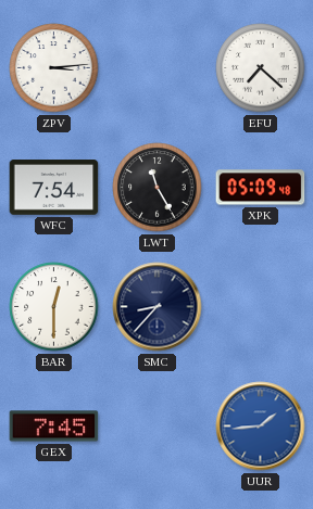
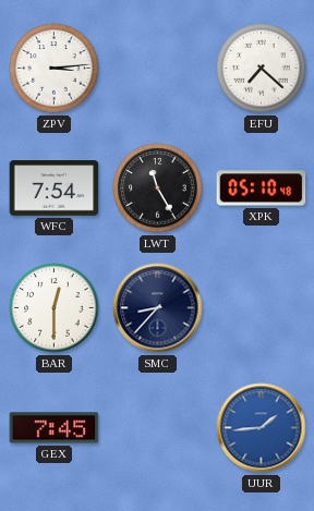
XPK: 05:09 -> 05:10
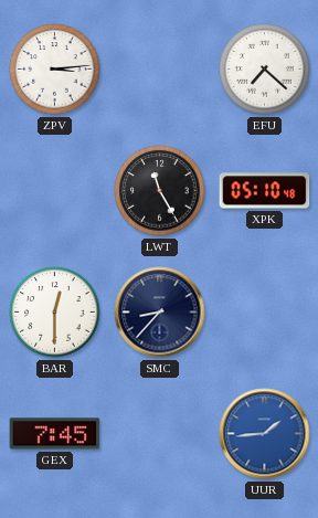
WFC: 7:54 -> none
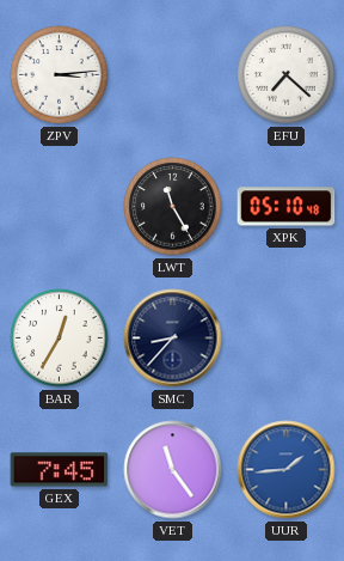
BAR: 12:30 -> 12:35
VET: none -> 11:24
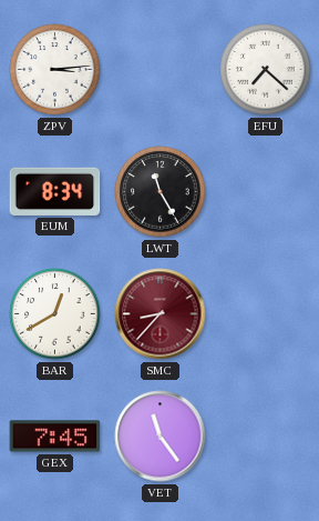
EUM: none -> 8:34
XPK: 05:10 -> none
BAR: 12:35 -> 12:40
SMC dial: navy -> burgundy
UUR: 1:44 -> none
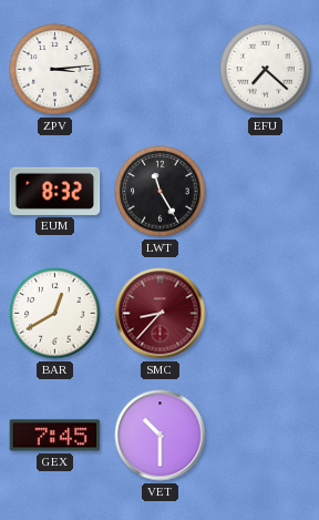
EUM: 8:34 -> 8:32
VET: 11:24 -> 10:30
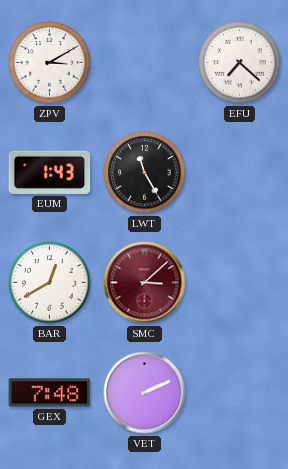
ZPV: 3:14 -> 3:10
EUM: 8:32 -> 1:43
SMC: 8:37 -> 3:08
GEX: 7:45 -> 7:48
VET: 10:30 -> 2:11
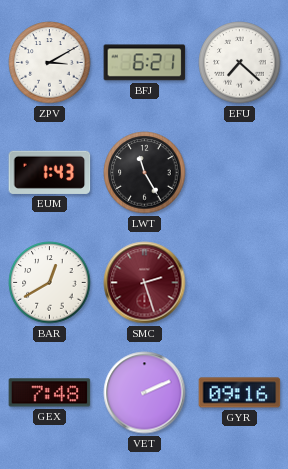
BFJ: none -> 6:21
SMC: 3:08 -> 2:27
GYR: none -> 09:16
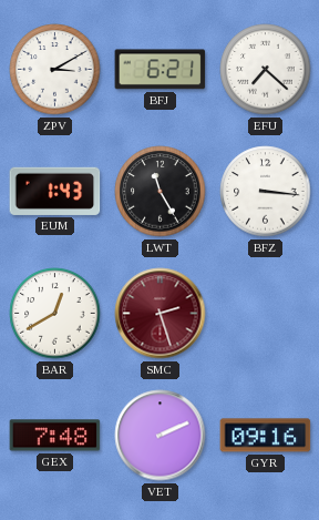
BFZ: none -> 3:16
